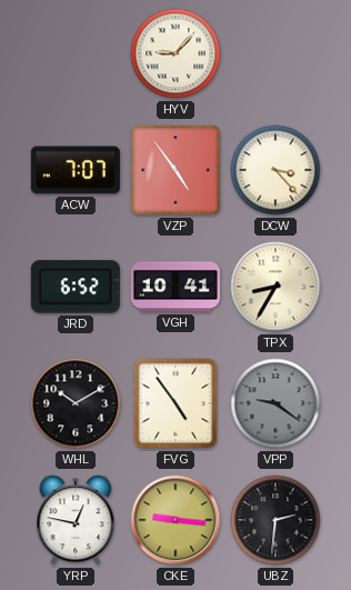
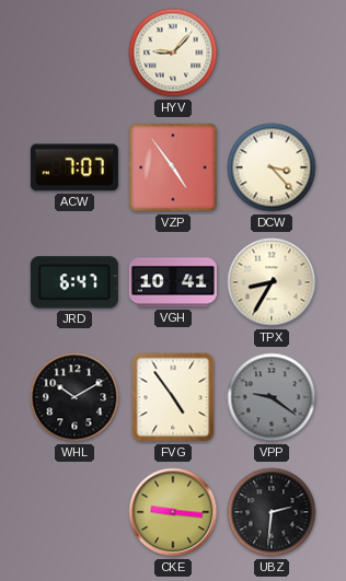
JRD: 6:52 -> 6:47
YRP: 12:47 -> none
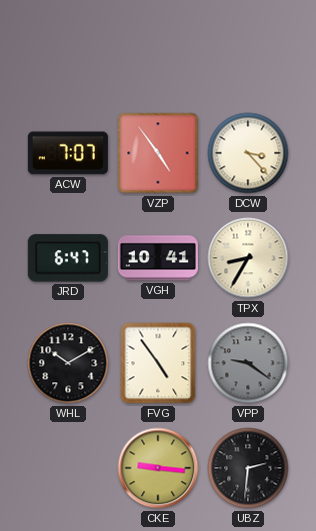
HYV: 9:07 -> none
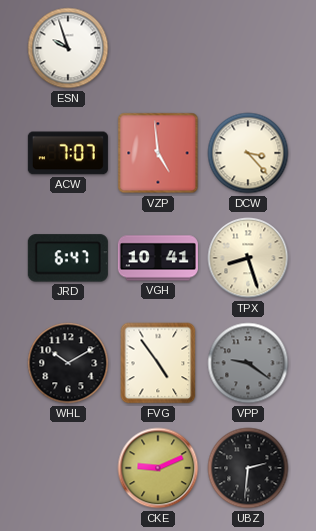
ESN: none -> 9:57
VZP: 4:54 -> 4:59
TPX: 8:35 -> 8:27
CKE: 9:16 -> 9:11
